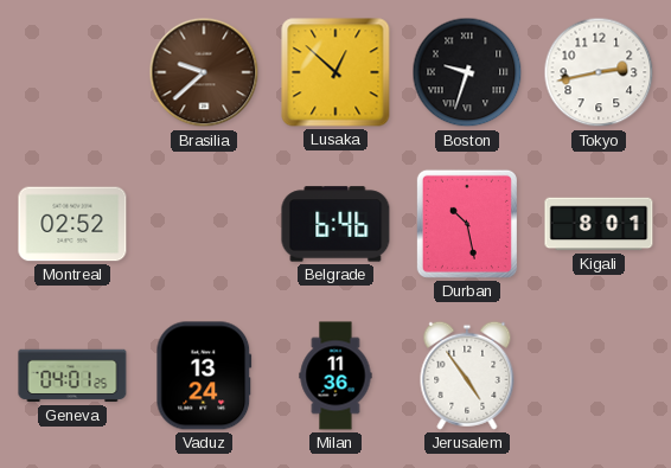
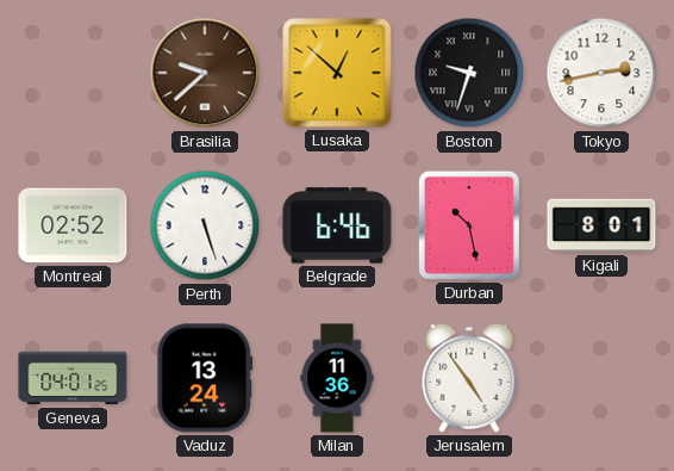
Perth: none -> 5:27
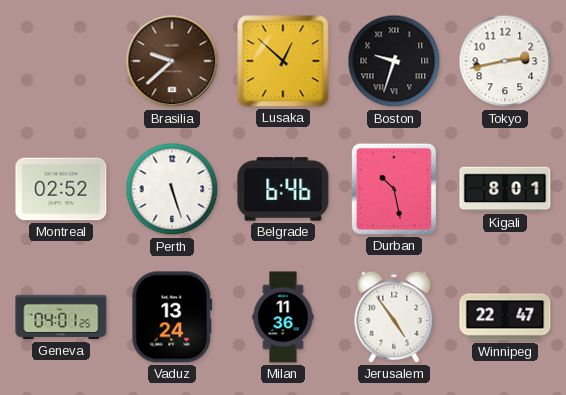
Winnipeg: none -> 22:47
